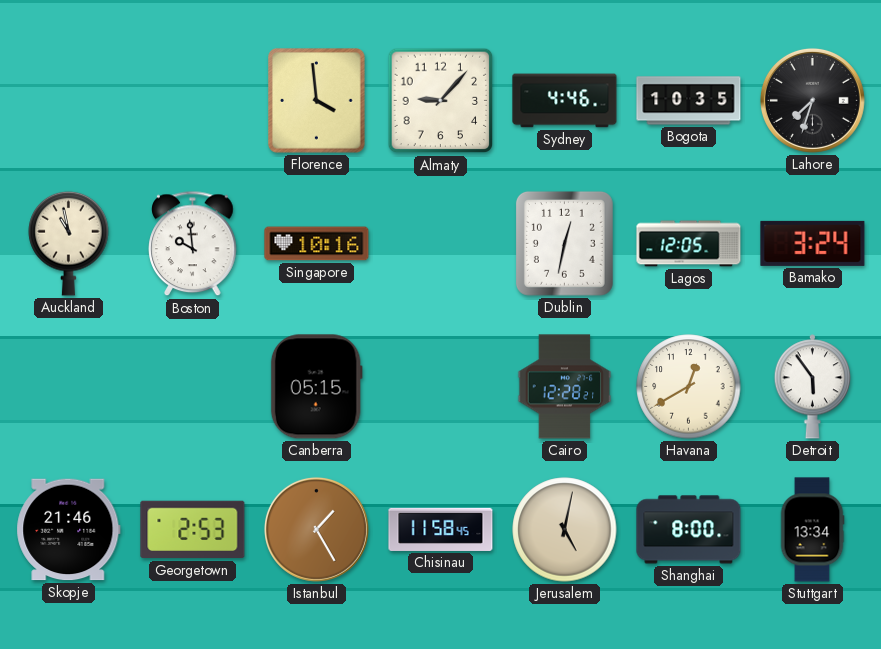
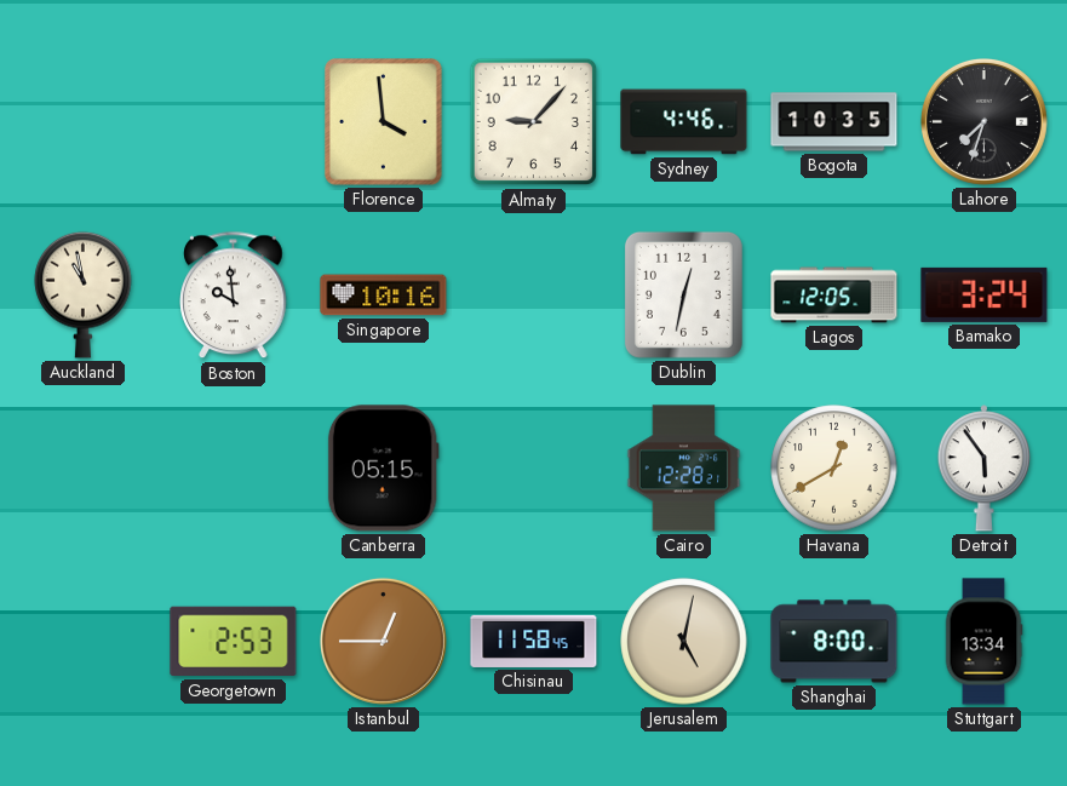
Skopje: 21:46 -> none
Istanbul: 1:25 -> 12:45
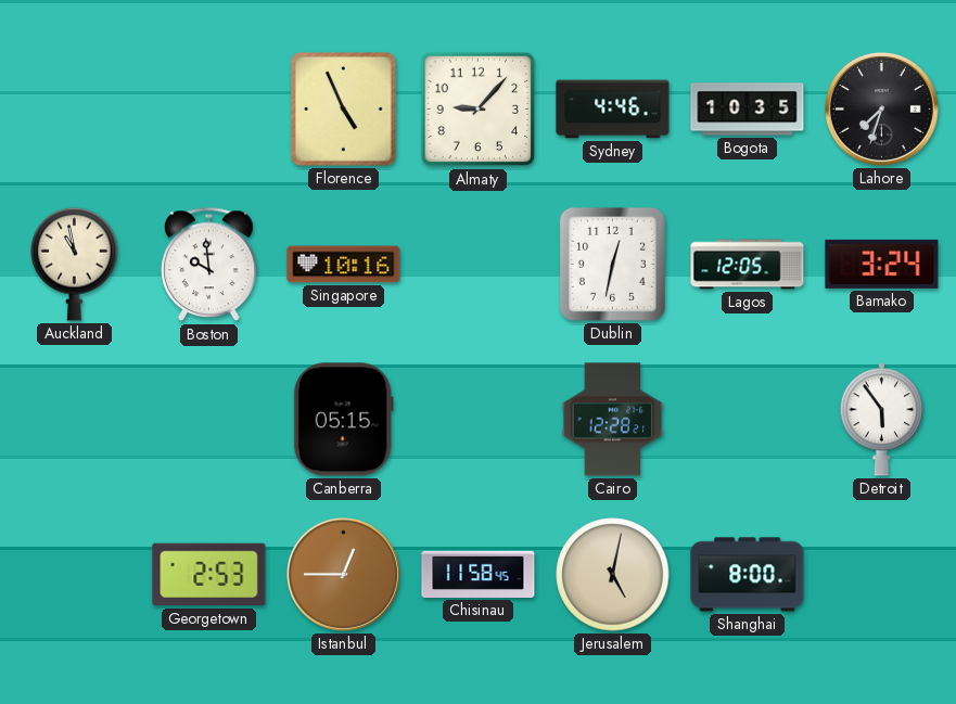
Florence: 3:59 -> 4:56
Havana: 12:40 -> none
Stuttgart: 13:34 -> none
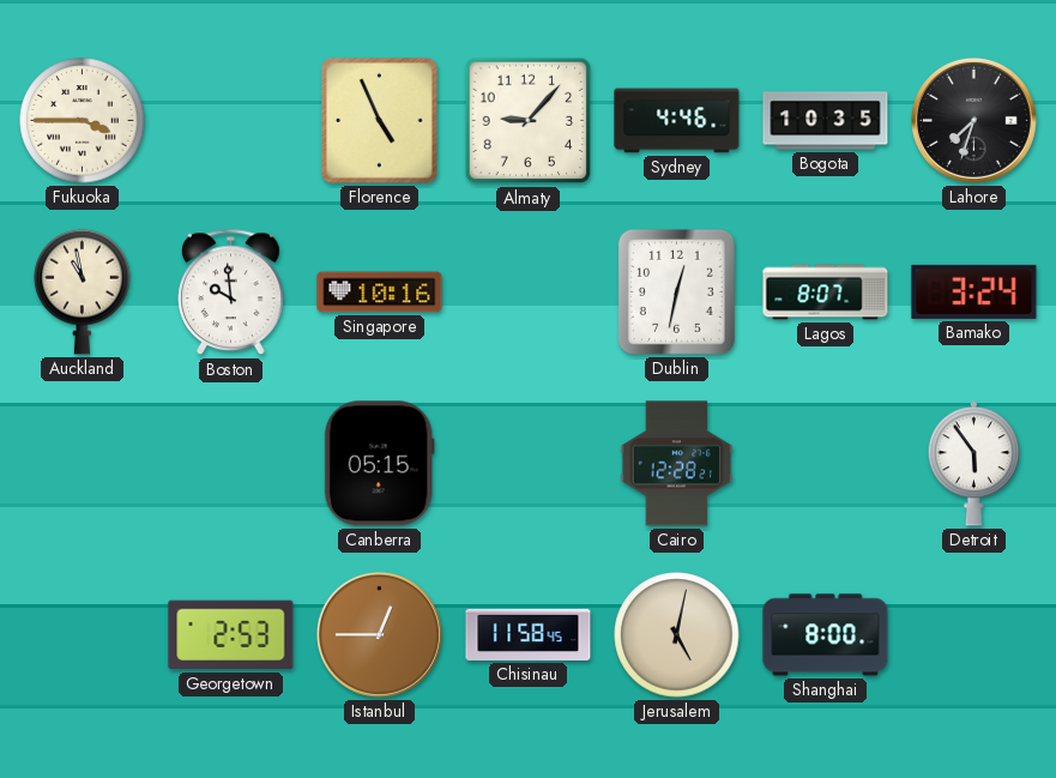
Fukuoka: none -> 3:45
Lagos: 12:05 -> 8:07
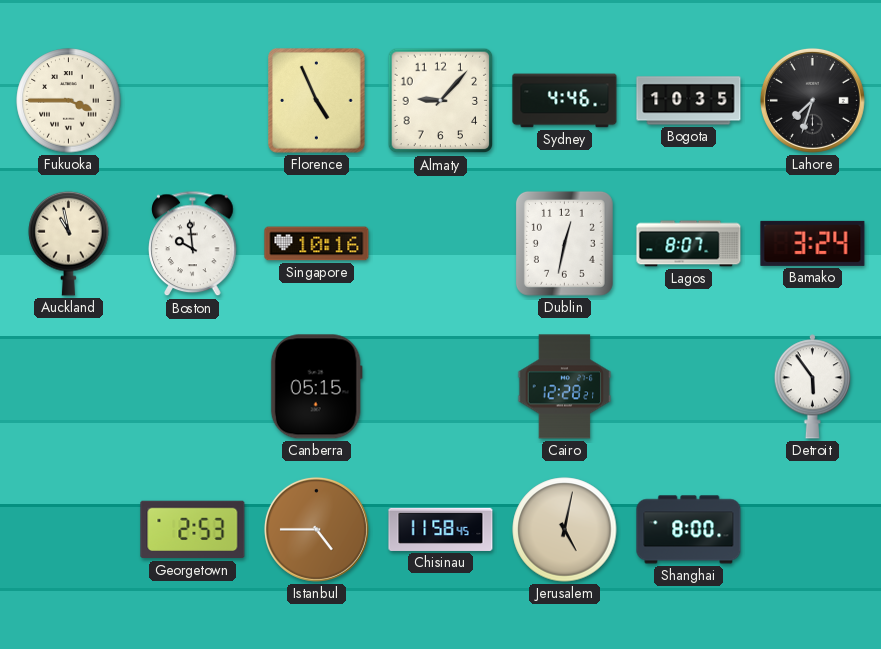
Istanbul: 12:45 -> 4:45
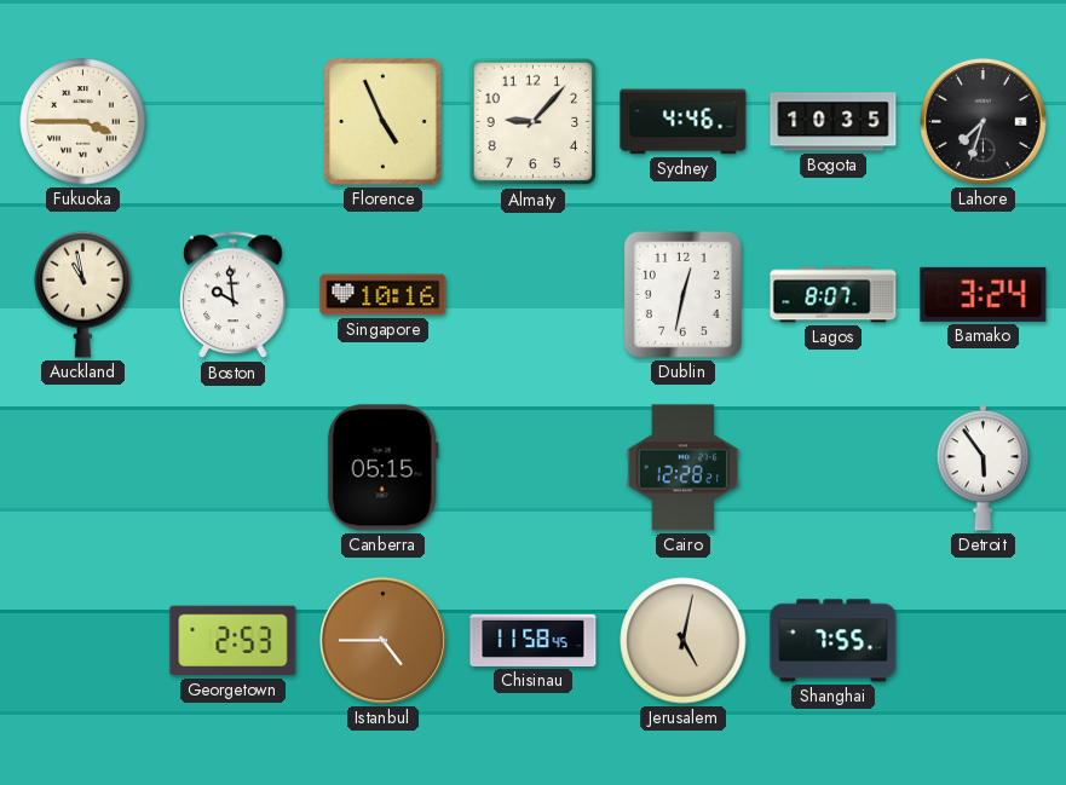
Shanghai: 8:00 -> 7:55
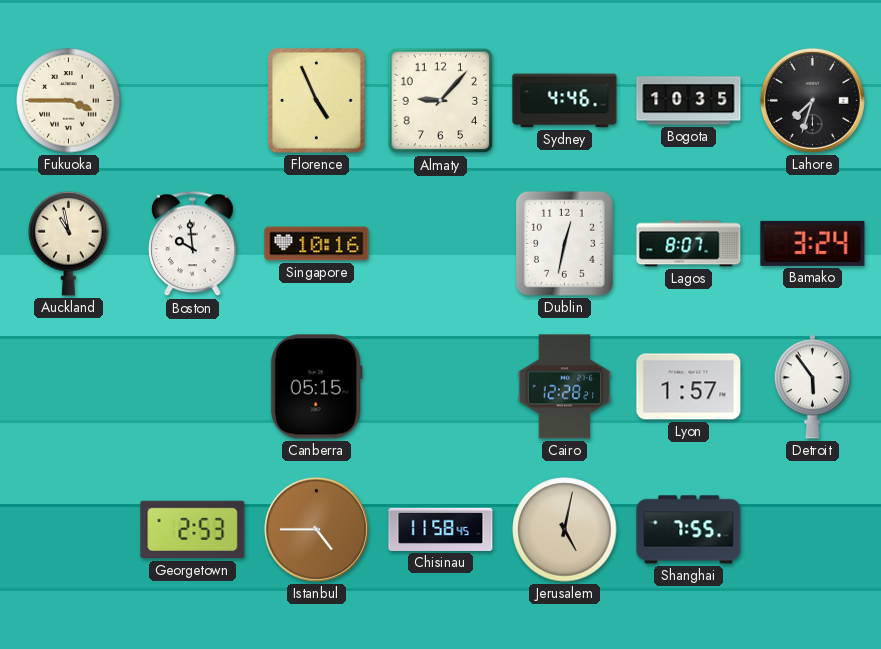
Lyon: none -> 1:57
